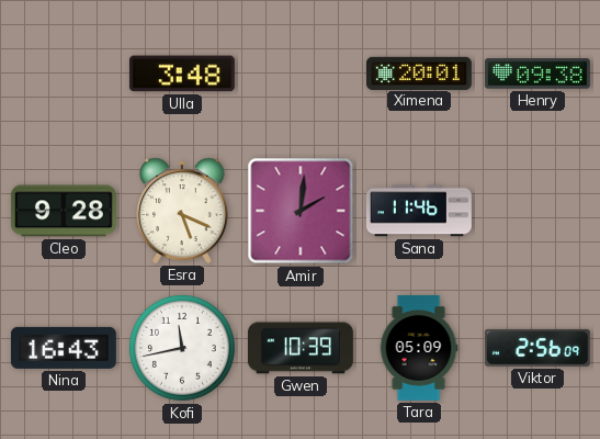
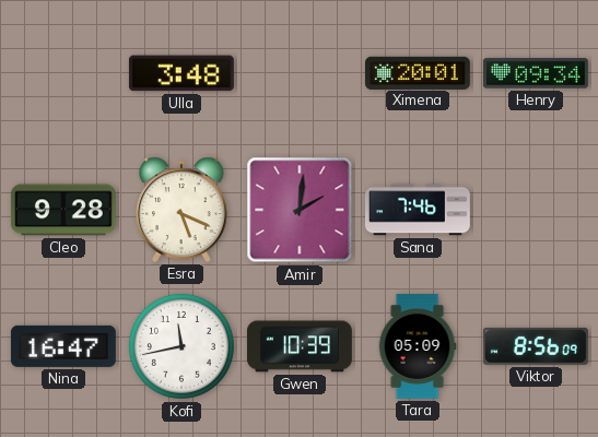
Henry: 09:38 -> 09:34
Sana: 11:46 -> 7:46
Nina: 16:43 -> 16:47
Viktor: 2:56 -> 8:56
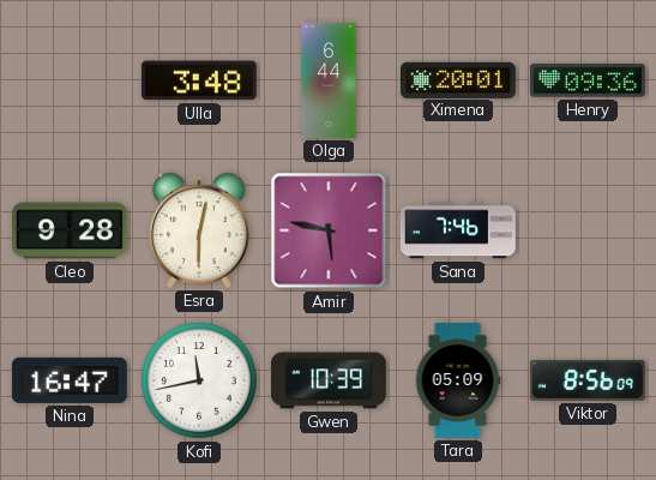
Olga: none -> 6:44
Henry: 09:34 -> 09:36
Esra: 5:19 -> 6:02
Amir: 2:01 -> 5:47
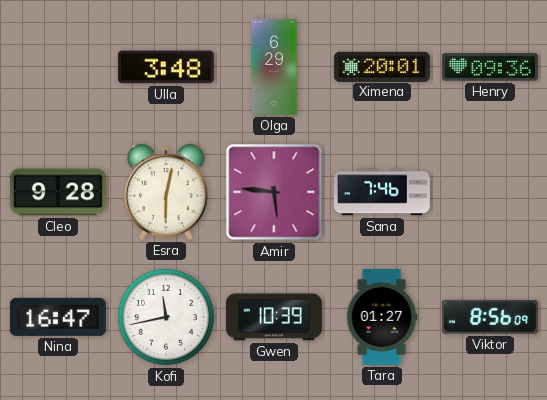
Olga: 6:44 -> 6:29
Amir: 5:47 -> 5:46
Tara: 05:09 -> 01:27
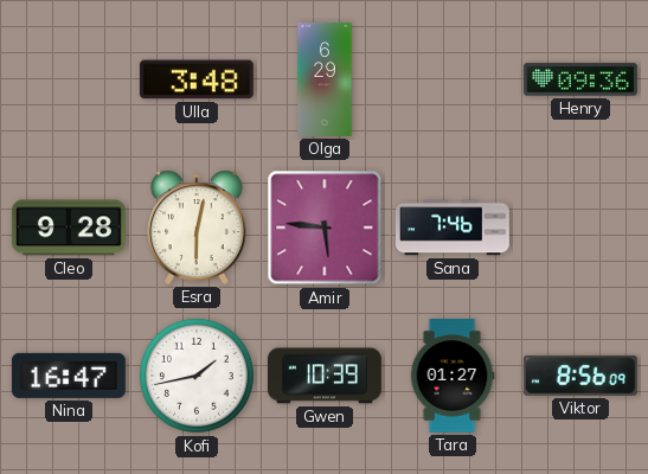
Ximena: 20:01 -> none
Kofi: 11:43 -> 1:43
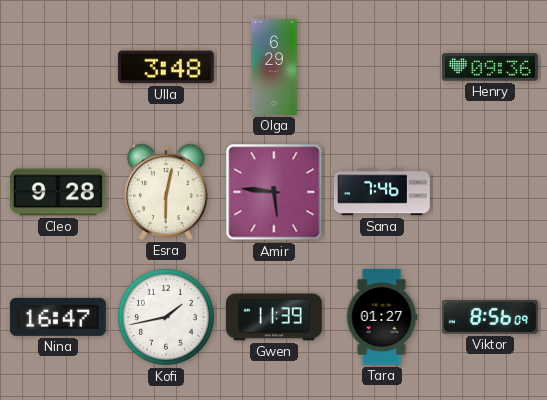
Gwen: 10:39 -> 11:39
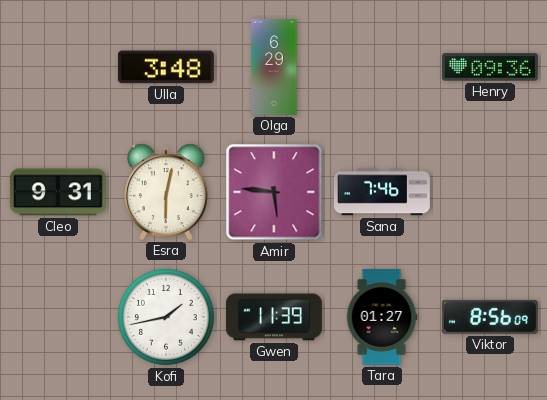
Cleo: 9:28 -> 9:31
Nina: 16:47 -> none
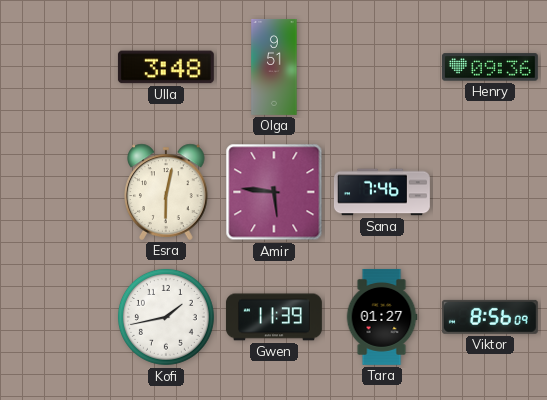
Olga: 6:29 -> 9:51
Cleo: 9:31 -> none
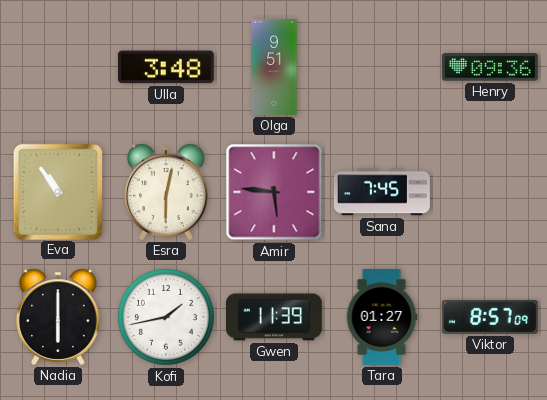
Eva: none -> 10:54
Sana: 7:46 -> 7:45
Nadia: none -> 6:00
Viktor: 8:56 -> 8:57
